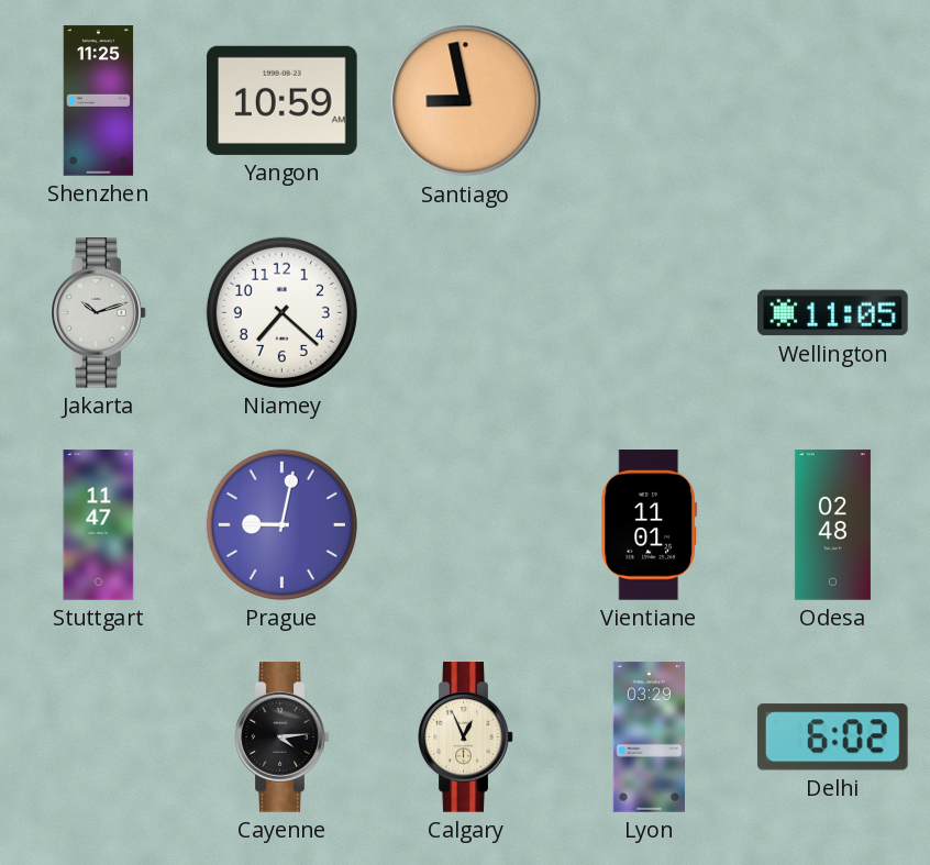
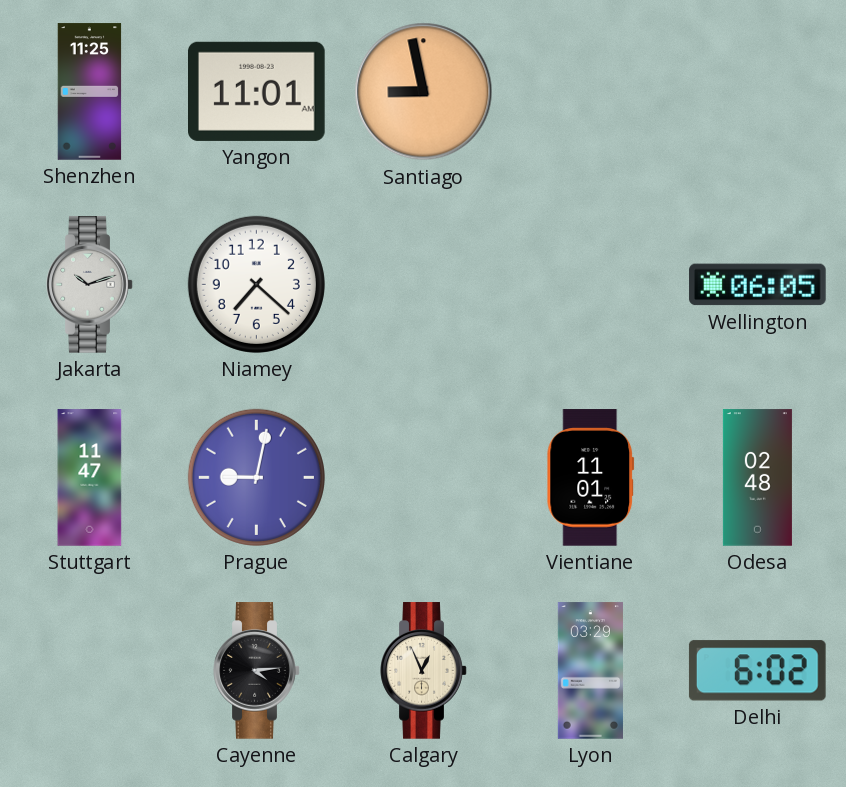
Yangon: 10:59 -> 11:01
Wellington: 11:05 -> 06:05
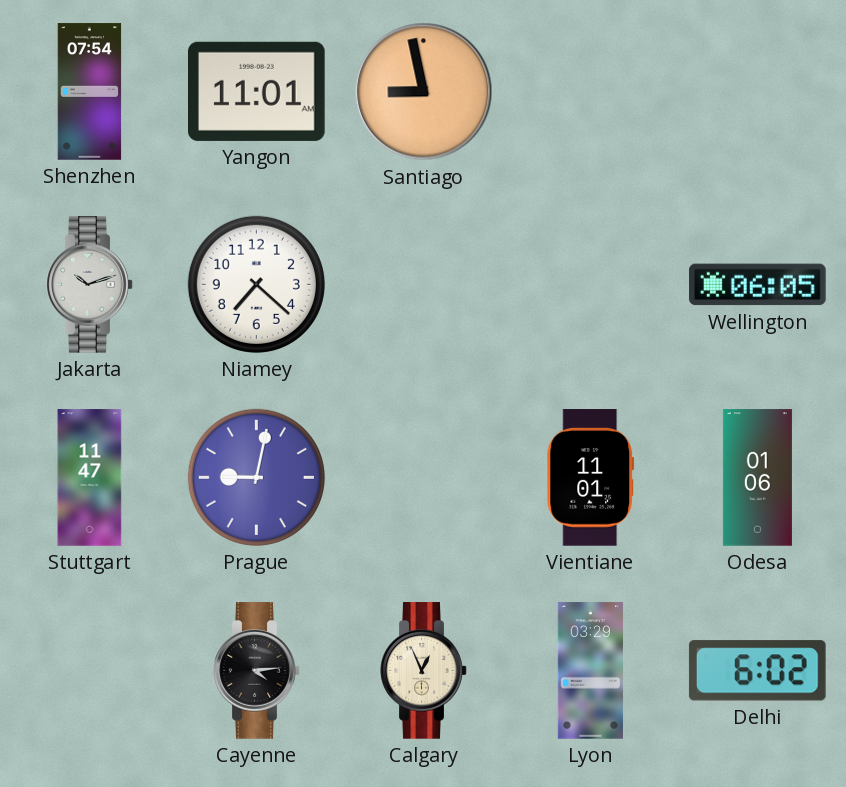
Shenzhen: 11:25 -> 07:54
Odesa: 02:48 -> 01:06
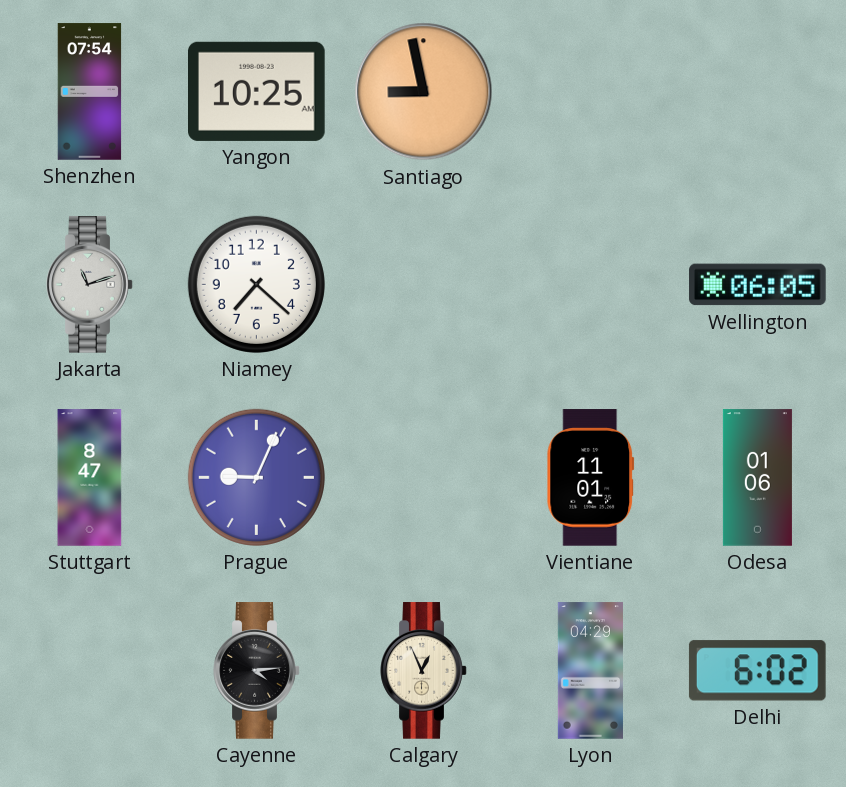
Yangon: 11:01 -> 10:25
Jakarta: 10:12 -> 11:12
Stuttgart: 11:47 -> 8:47
Prague: 9:02 -> 9:04
Lyon: 03:29 -> 04:29
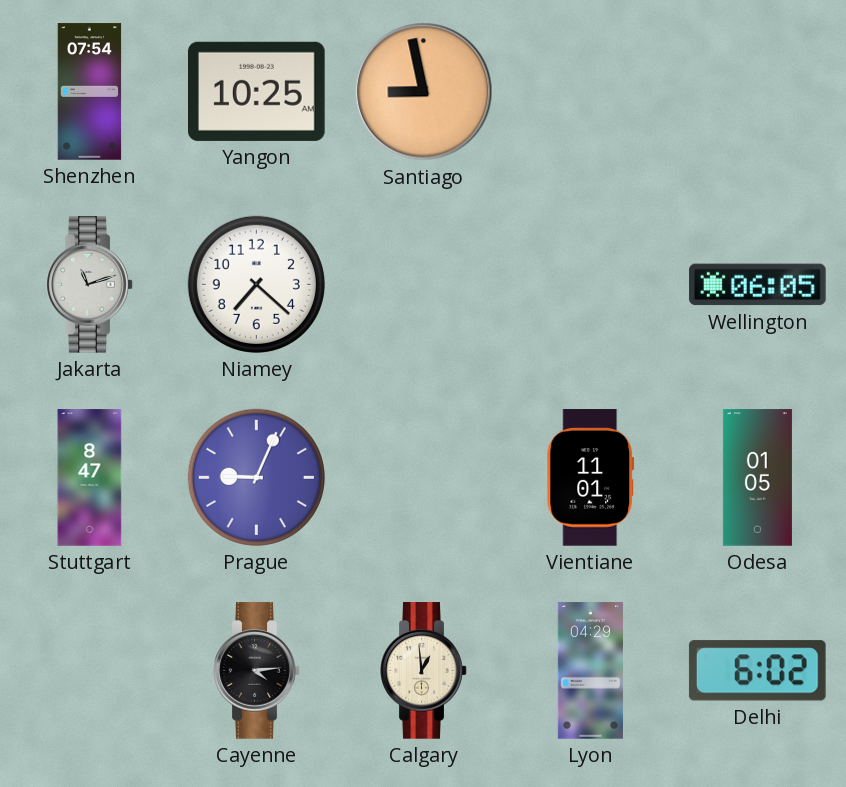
Odesa: 01:06 -> 01:05
Calgary: 12:56 -> 12:59
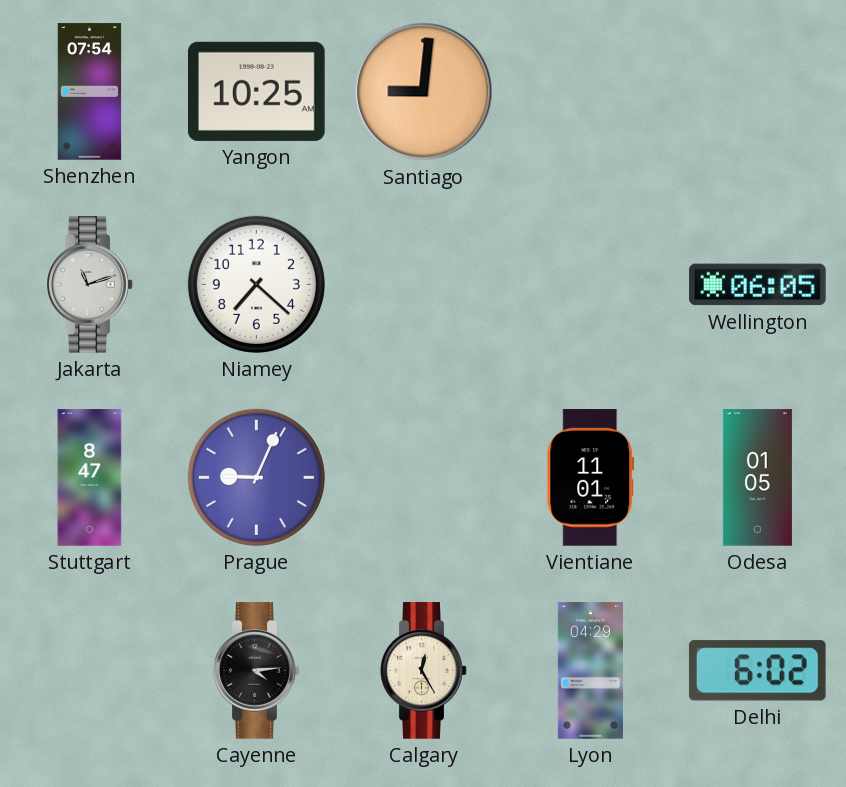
Santiago: 8:58 -> 9:01
Calgary: 12:59 -> 12:25
